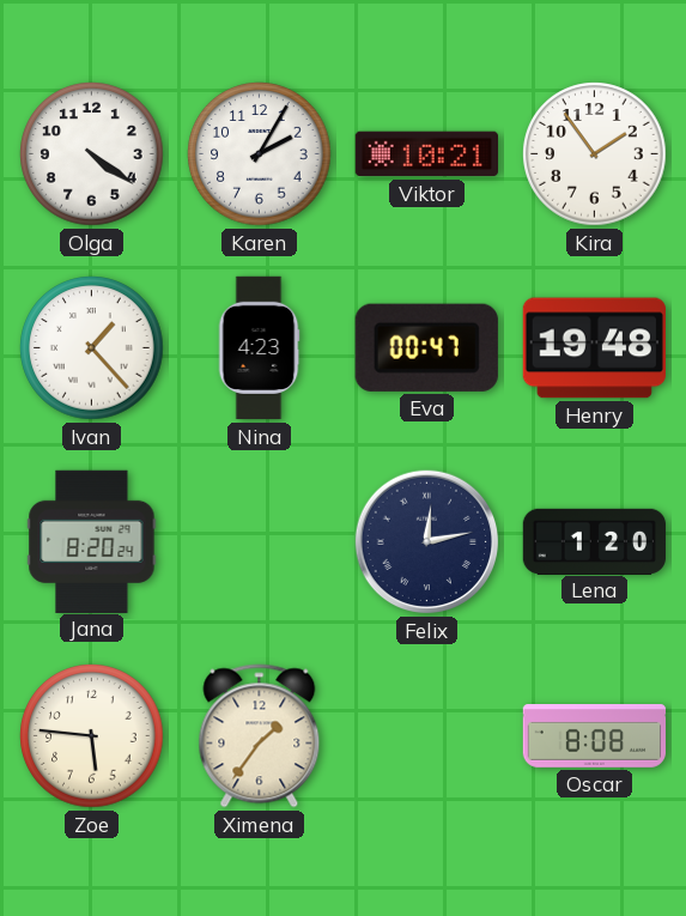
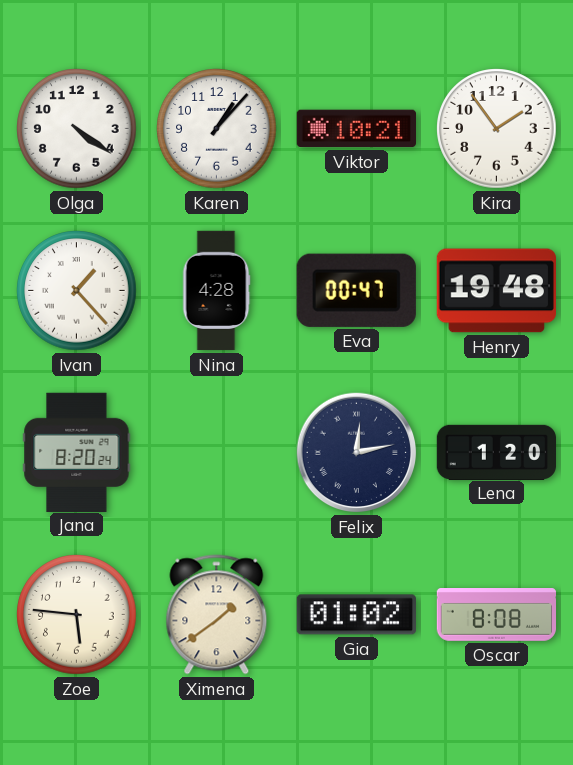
Karen: 2:05 -> 1:07
Nina: 4:23 -> 4:28
Ximena: 1:36 -> 1:39
Gia: none -> 01:02
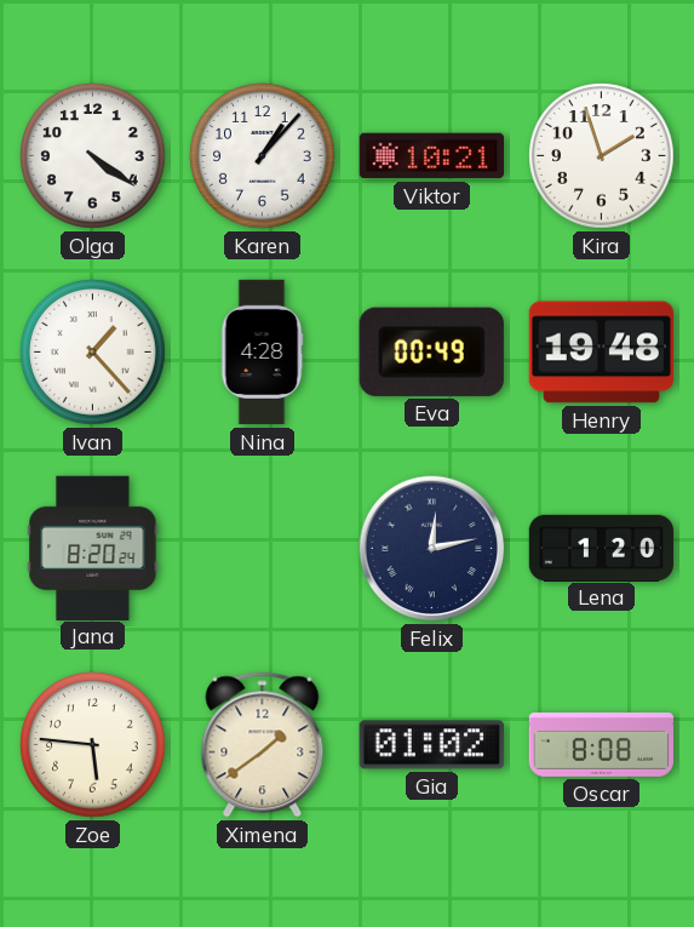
Kira: 1:54 -> 1:57
Eva: 00:47 -> 00:49
